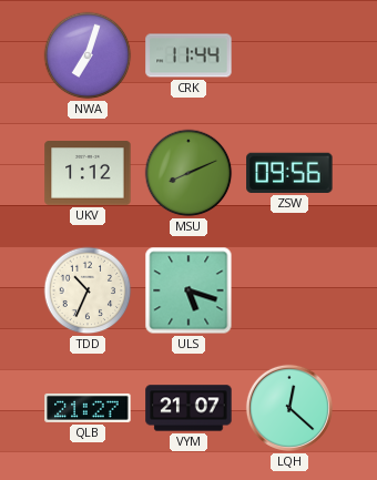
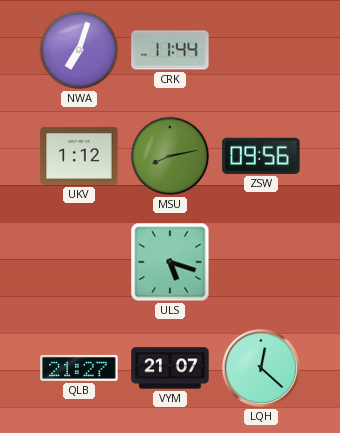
MSU: 8:11 -> 8:13
TDD: 10:34 -> none
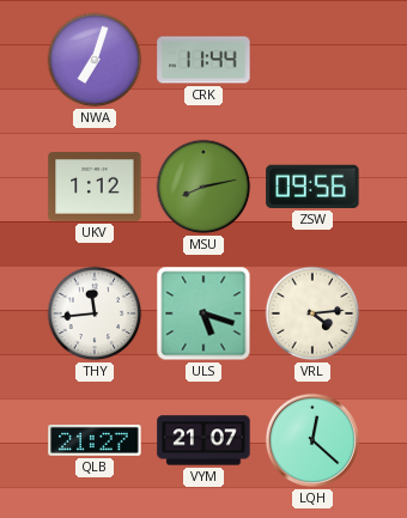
THY: none -> 11:44
VRL: none -> 4:14
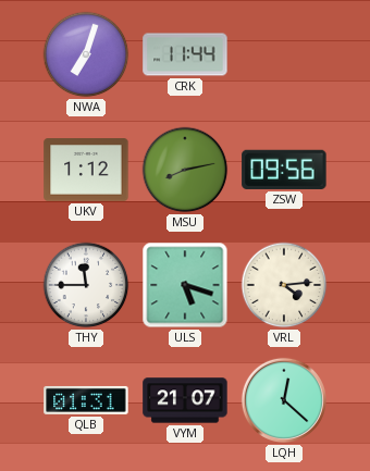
THY: 11:44 -> 11:45
QLB: 21:27 -> 01:31
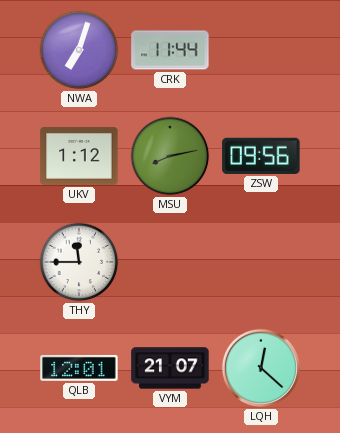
ULS: 5:18 -> none
VRL: 4:14 -> none
QLB: 01:31 -> 12:01
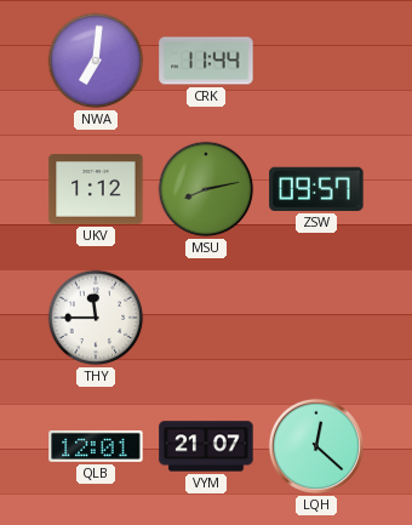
NWA: 7:03 -> 7:01
ZSW: 09:56 -> 09:57
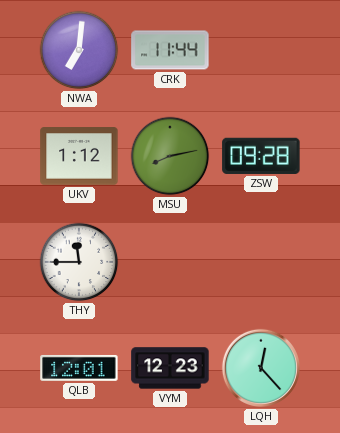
ZSW: 09:57 -> 09:28
VYM: 21:07 -> 12:23
LQH: 12:22 -> 12:23
